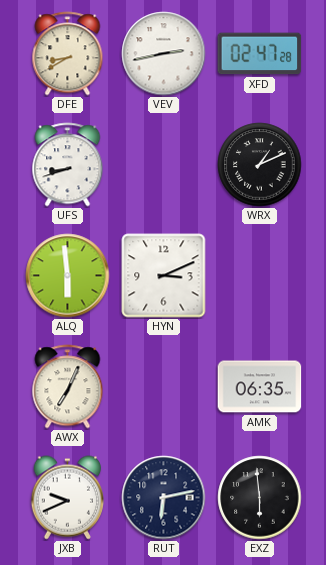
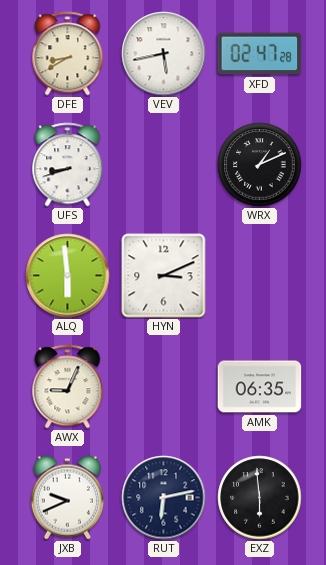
VEV: 2:43 -> 5:43
AWX: 7:04 -> 9:04
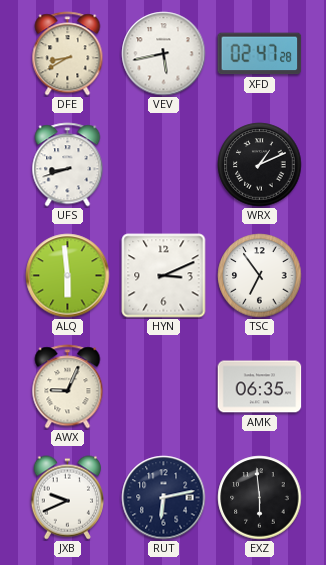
TSC: none -> 6:54
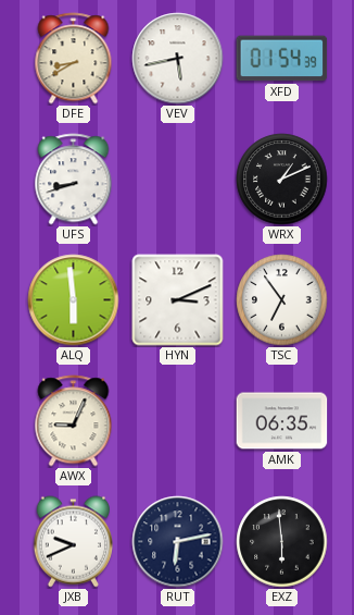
XFD: 02:47 -> 01:54
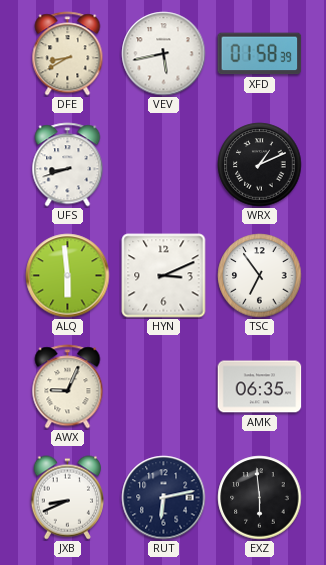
XFD: 01:54 -> 01:58
JXB: 9:41 -> 8:41
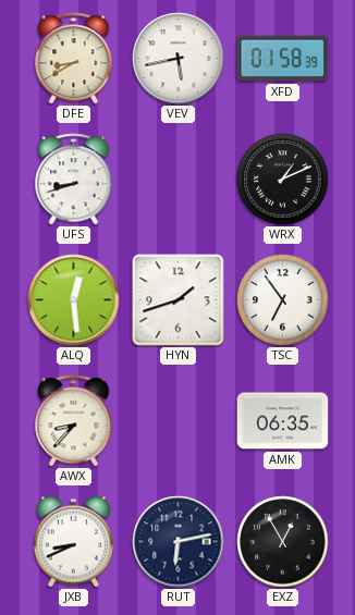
ALQ: 5:59 -> 12:29
HYN: 3:11 -> 1:42
AWX: 9:04 -> 8:37
EXZ: 5:59 -> 12:55
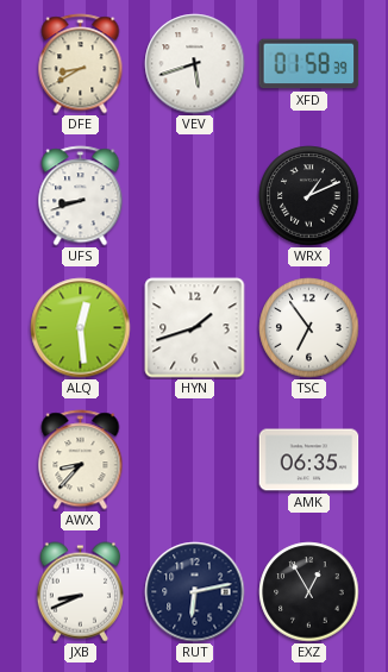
VEV: 5:43 -> 5:42
